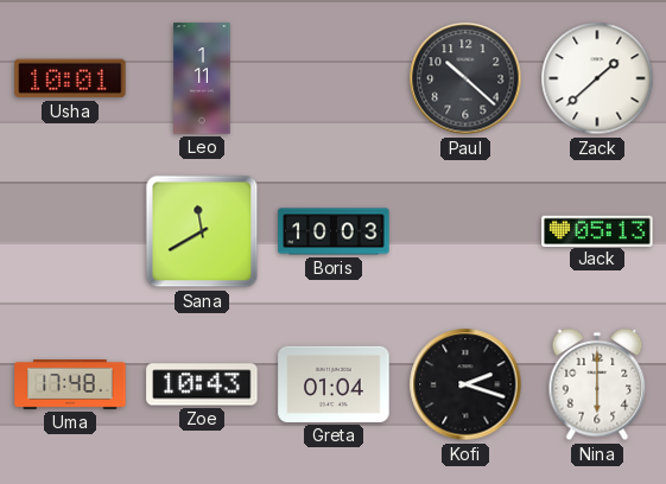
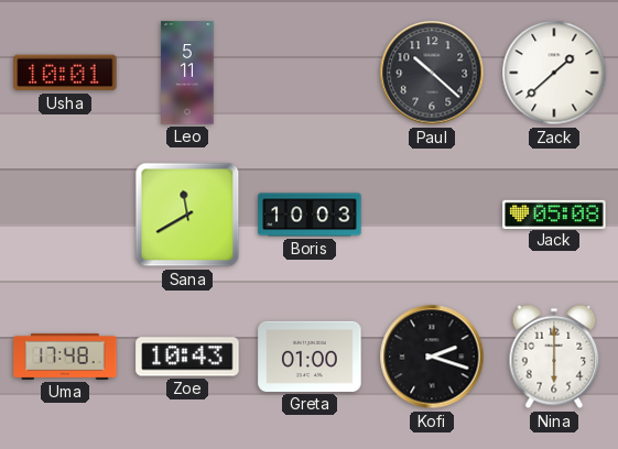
Leo: 1:11 -> 5:11
Jack: 05:13 -> 05:08
Greta: 01:04 -> 01:00
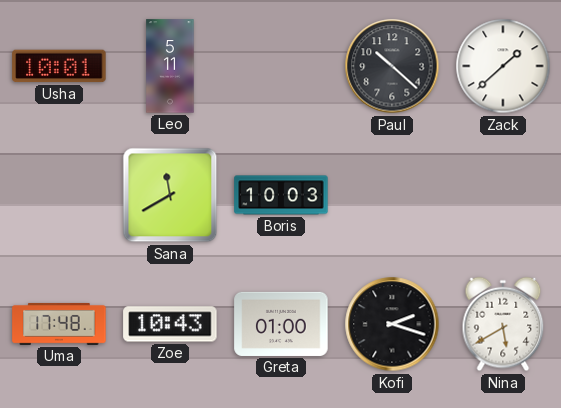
Jack: 05:08 -> none
Nina: 6:00 -> 5:40
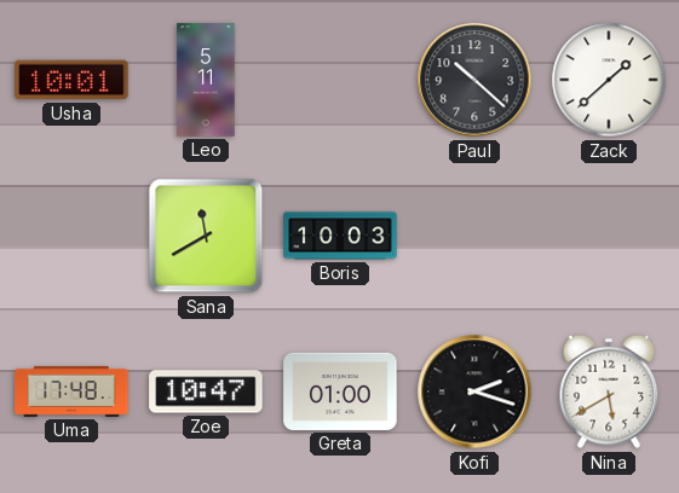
Zoe: 10:43 -> 10:47
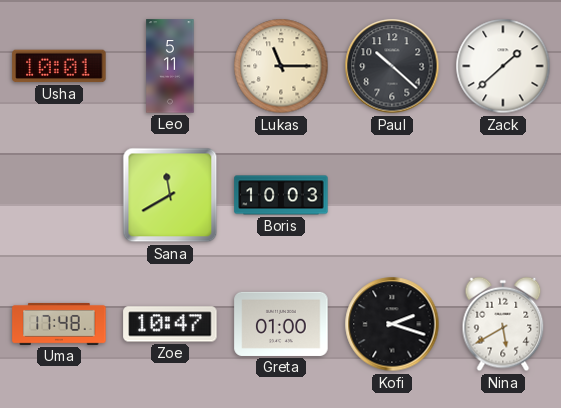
Lukas: none -> 11:15
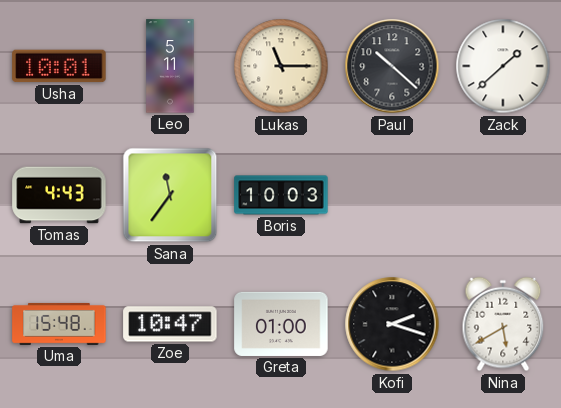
Tomas: none -> 4:43
Sana: 11:40 -> 11:36
Uma: 17:48 -> 15:48
